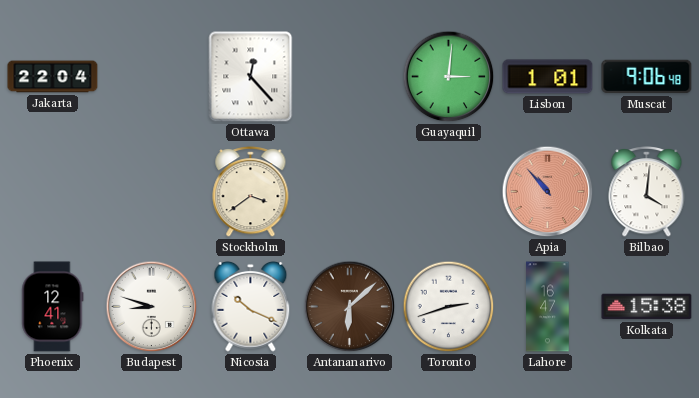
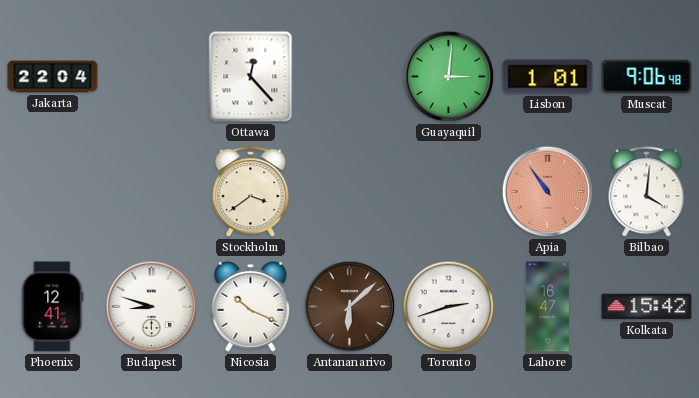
Apia: 10:53 -> 10:54
Kolkata: 15:38 -> 15:42
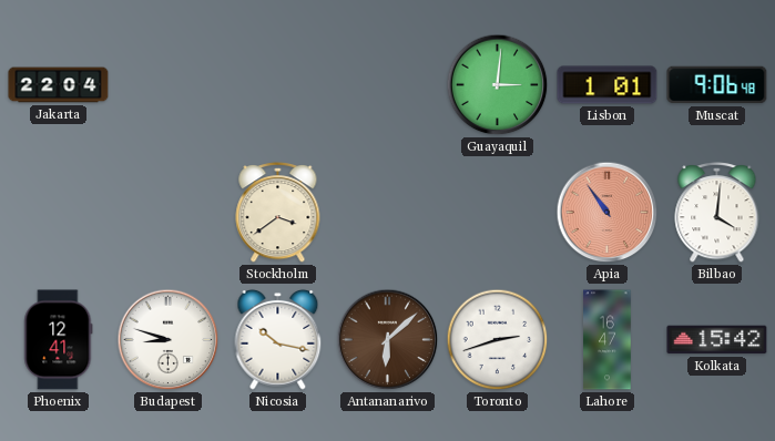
Ottawa: 12:23 -> none
Nicosia: 10:19 -> 10:17
